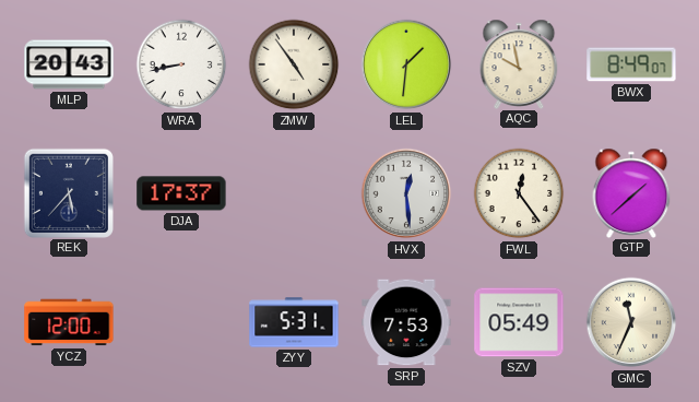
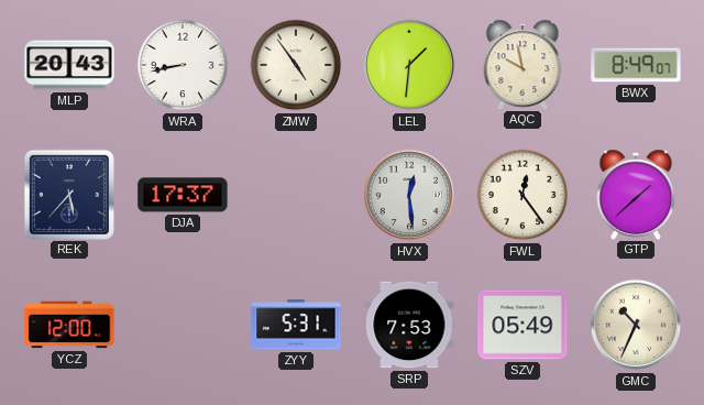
GMC: 11:34 -> 10:34
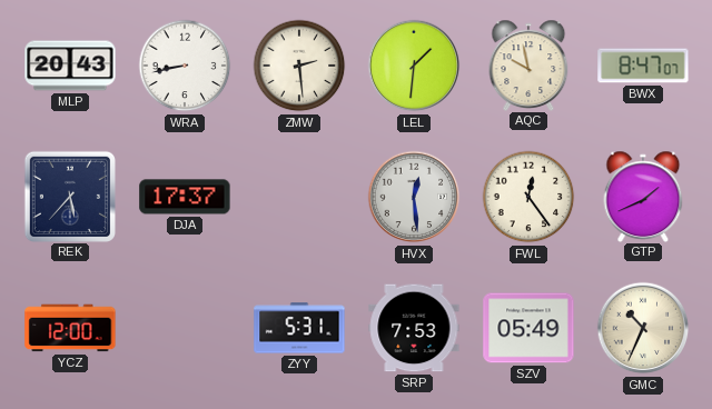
ZMW: 4:54 -> 2:29
BWX: 8:49 -> 8:47
GTP: 1:38 -> 1:41
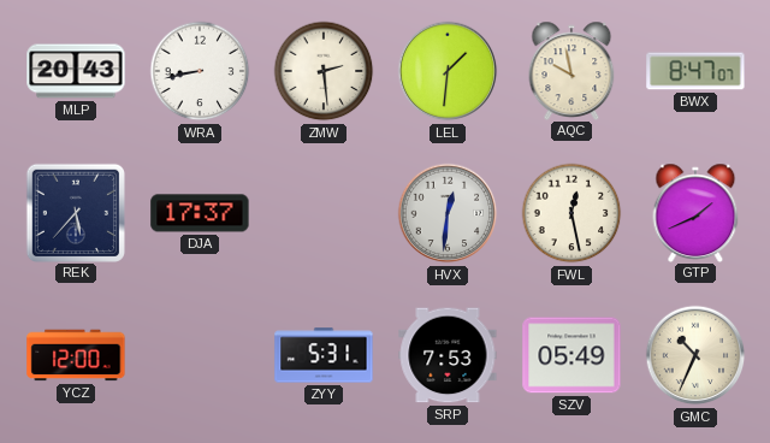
HVX: 12:29 -> 12:31
FWL: 12:24 -> 12:28
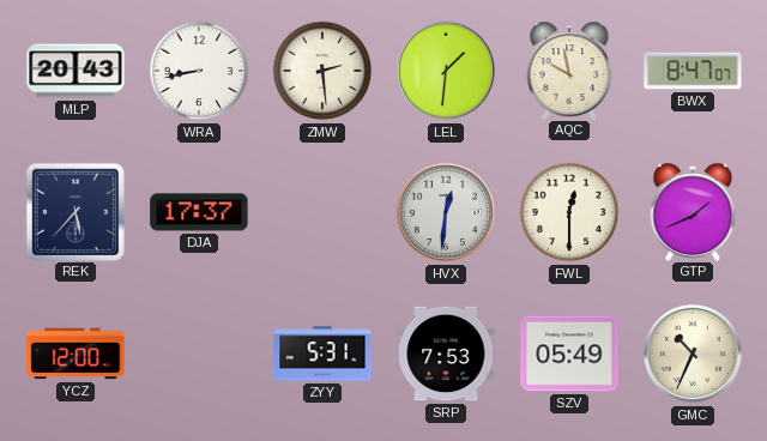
FWL: 12:28 -> 12:30
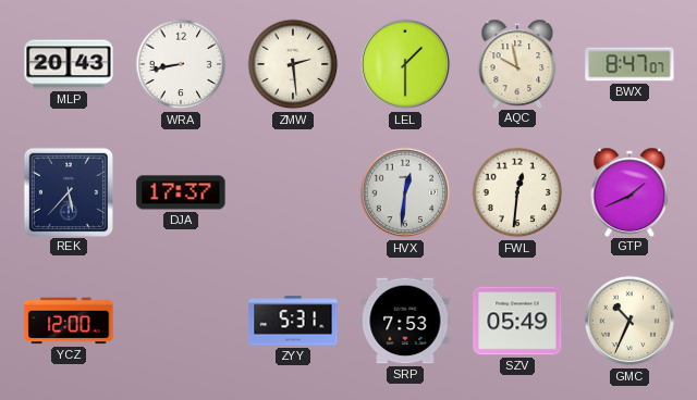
LEL: 1:31 -> 1:30
FWL: 12:30 -> 12:31
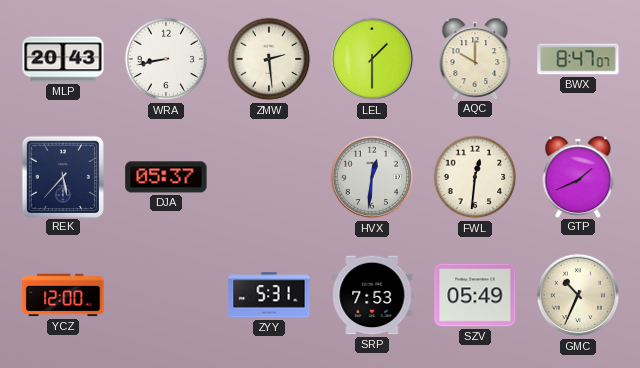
AQC: 9:58 -> 10:00
DJA: 17:37 -> 05:37
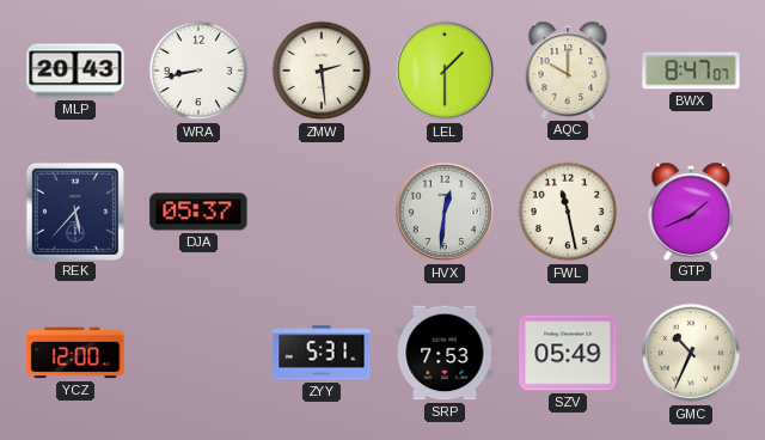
FWL: 12:31 -> 11:28
